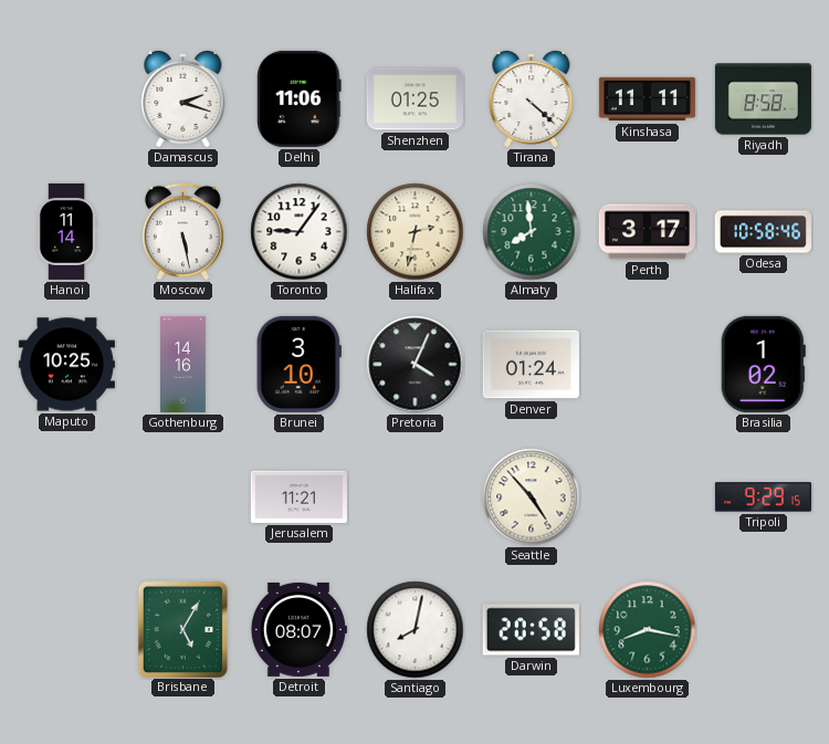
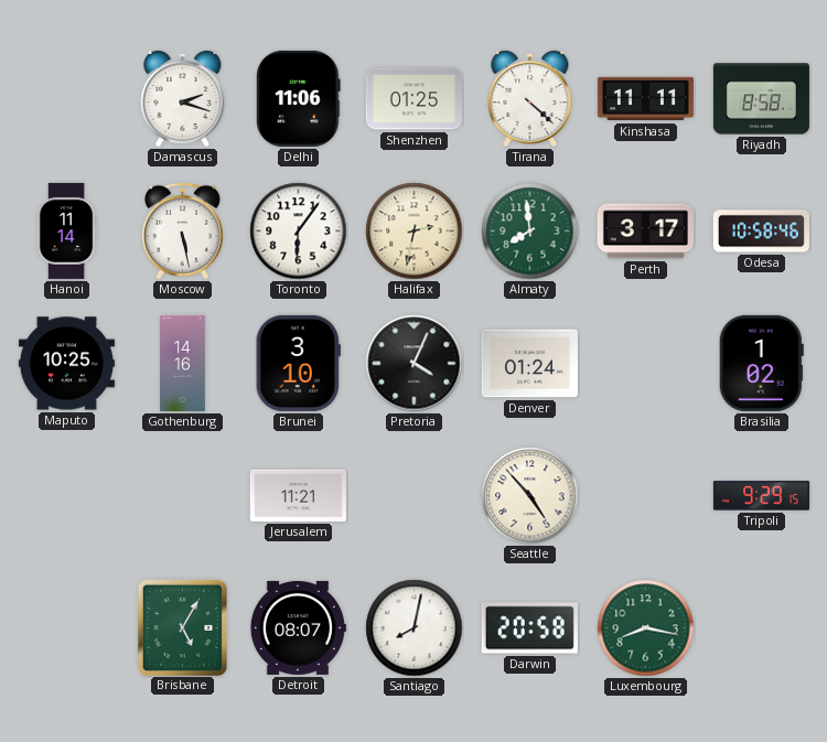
Toronto: 9:06 -> 6:06
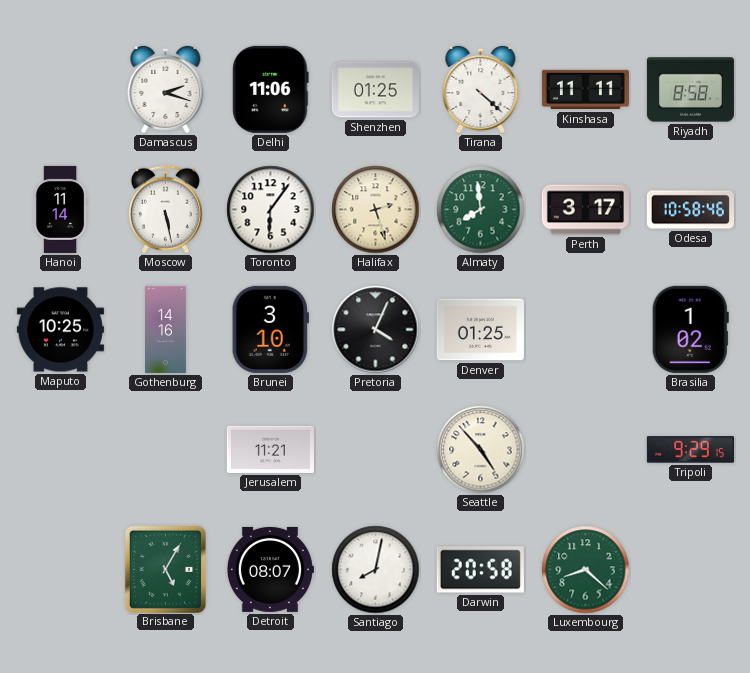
Halifax: 2:32 -> 2:27
Denver: 01:24 -> 01:25
Luxembourg: 8:17 -> 8:22
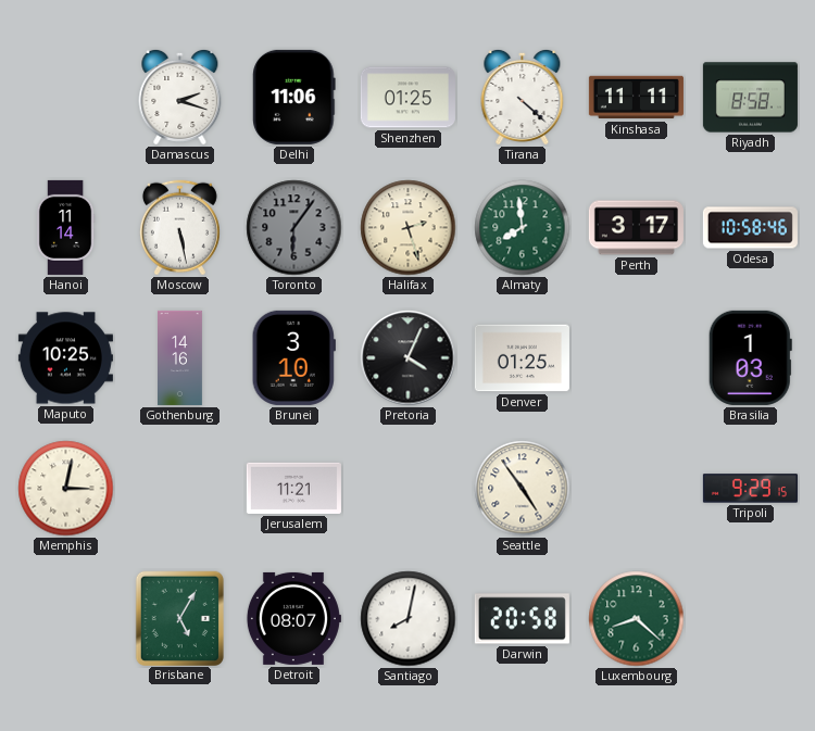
Toronto dial: white -> grey
Brasilia: 1:02 -> 1:03
Memphis: none -> 3:02
Seattle: 4:53 -> 4:54
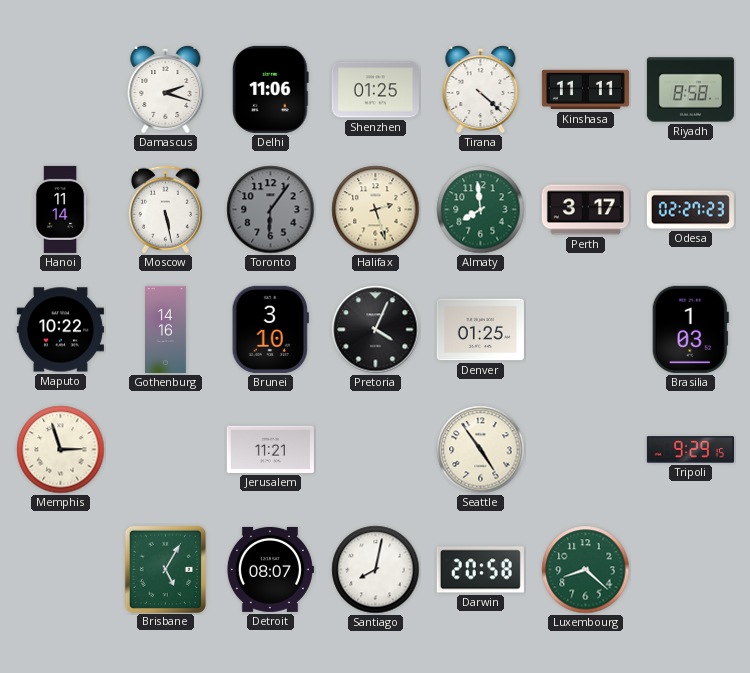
Odesa: 10:58 -> 02:27
Maputo: 10:25 -> 10:22
Memphis: 3:02 -> 2:57
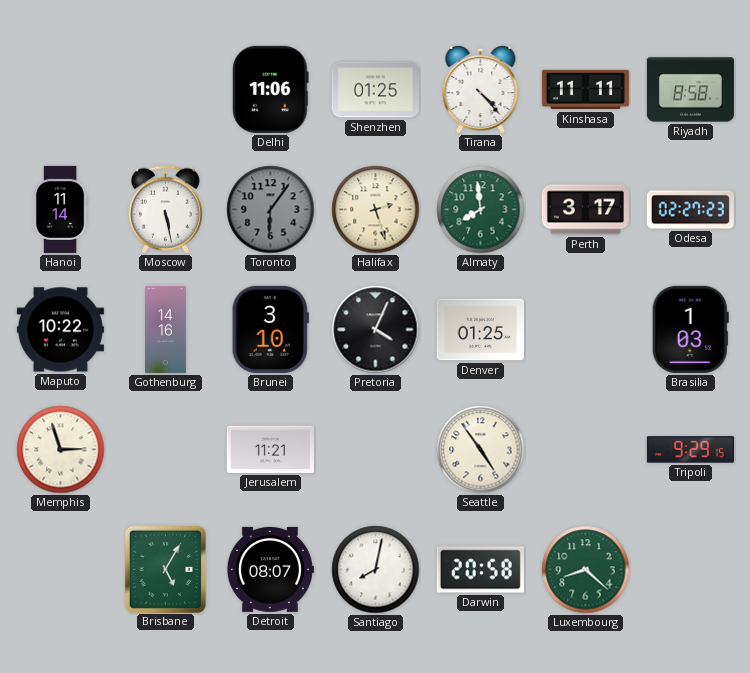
Damascus: 2:18 -> none
Tirana: 4:22 -> 4:23
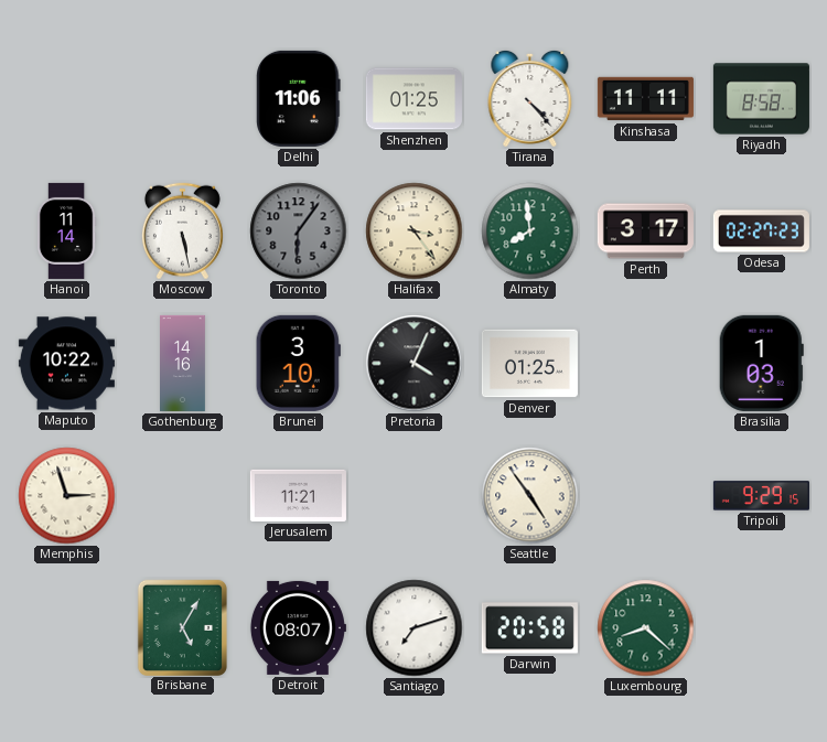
Halifax: 2:27 -> 3:24
Santiago: 8:02 -> 7:12
